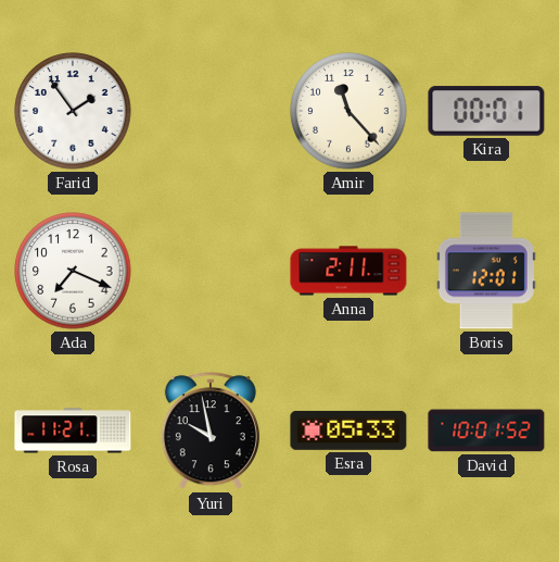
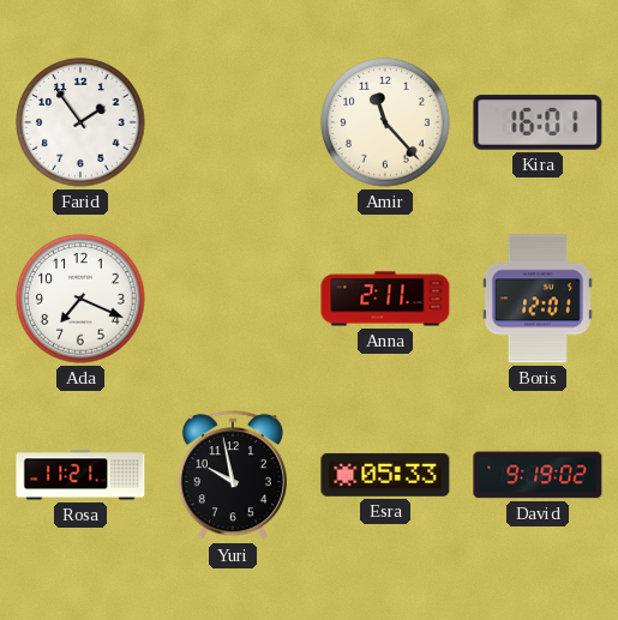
Kira: 00:01 -> 16:01
David: 10:01 -> 9:19
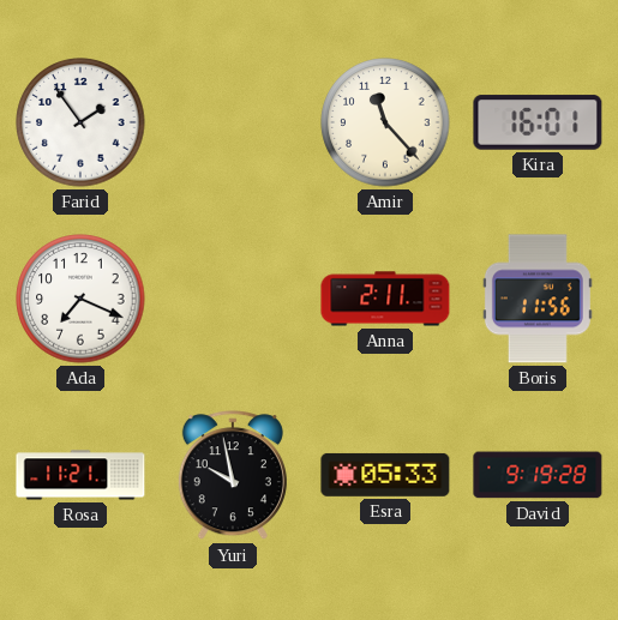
Boris: 12:01 -> 11:56
David: 9:19:02 -> 9:19:28
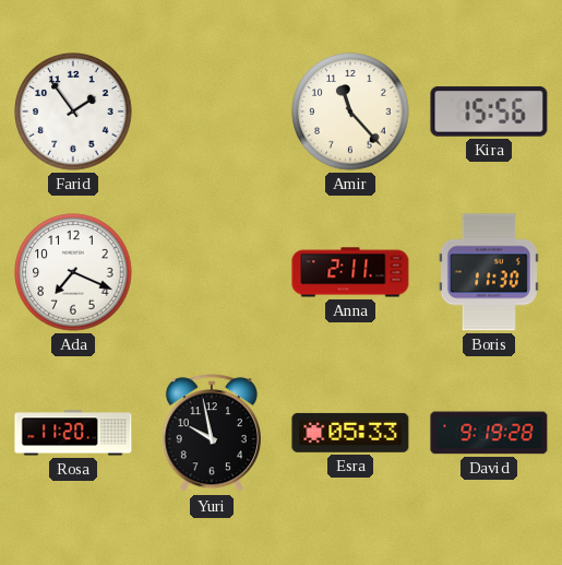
Kira: 16:01 -> 15:56
Boris: 11:56 -> 11:30
Rosa: 11:21 -> 11:20
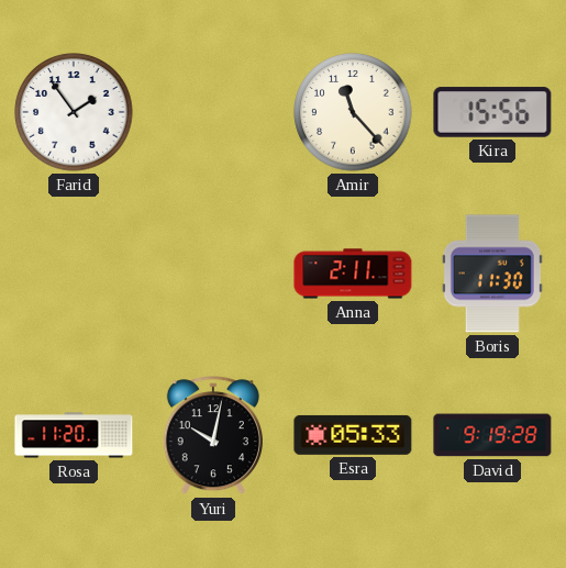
Ada: 7:19 -> none
Yuri: 9:58 -> 10:02
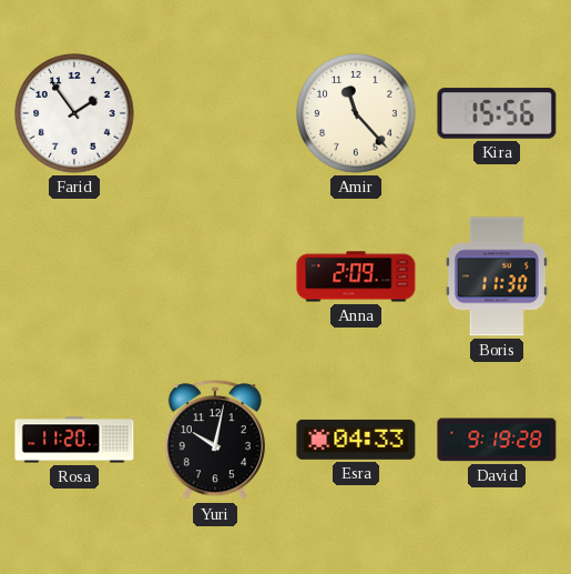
Anna: 2:11 -> 2:09
Esra: 05:33 -> 04:33
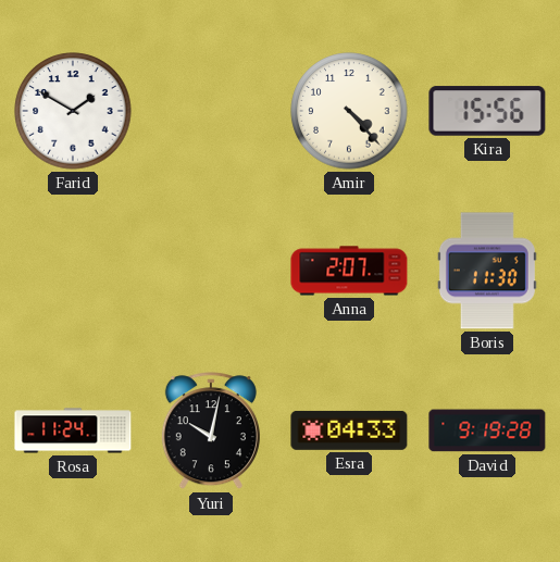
Farid: 1:54 -> 1:50
Amir: 11:23 -> 4:23
Anna: 2:09 -> 2:07
Rosa: 11:20 -> 11:24
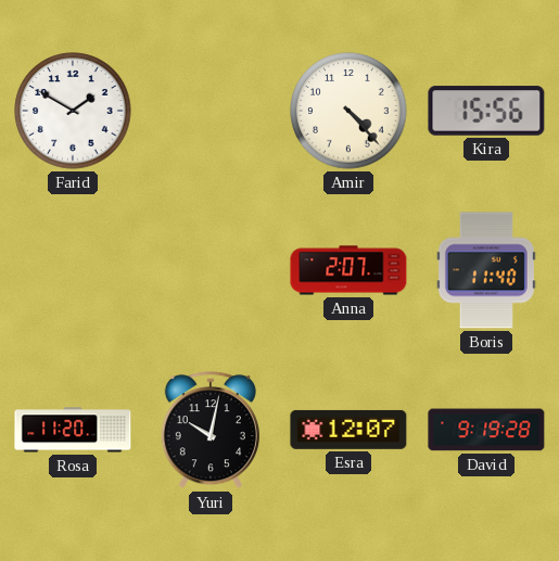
Boris: 11:30 -> 11:40
Rosa: 11:24 -> 11:20
Esra: 04:33 -> 12:07
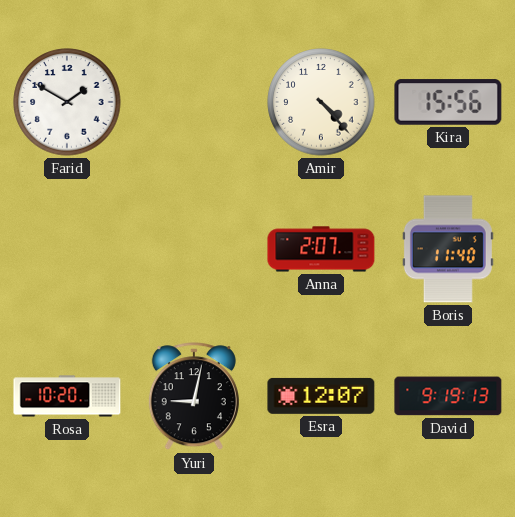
Rosa: 11:20 -> 10:20
Yuri: 10:02 -> 9:02
David: 9:19:28 -> 9:19:13
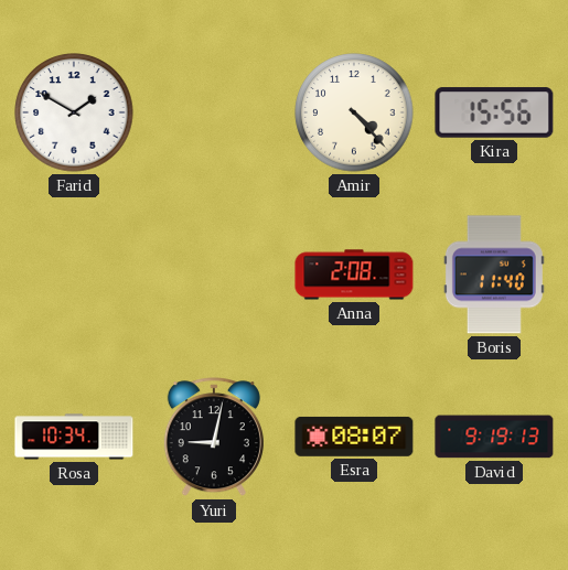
Anna: 2:07 -> 2:08
Rosa: 10:20 -> 10:34
Esra: 12:07 -> 08:07
